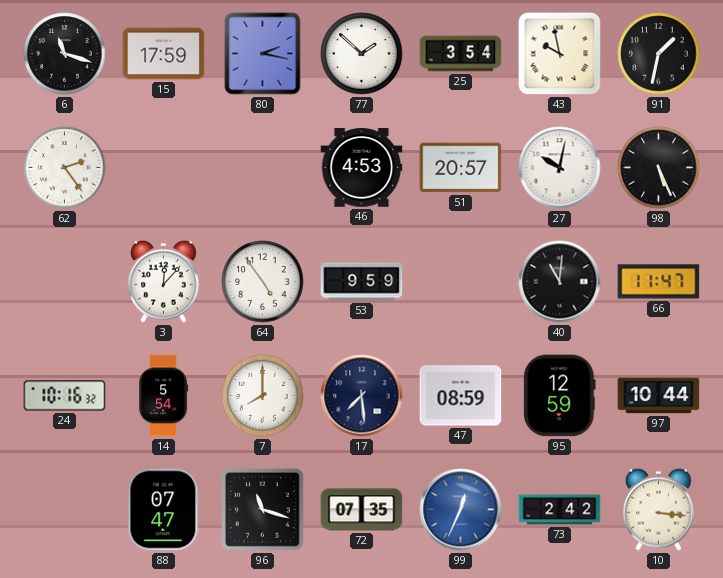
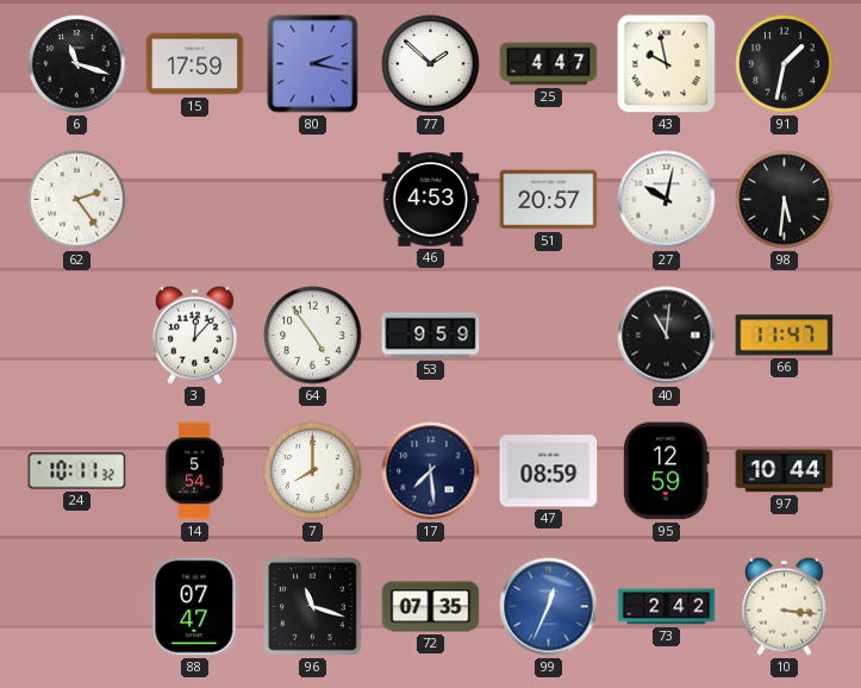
25: 3:54 -> 4:47
98: 5:26 -> 5:31
24: 10:16 -> 10:11
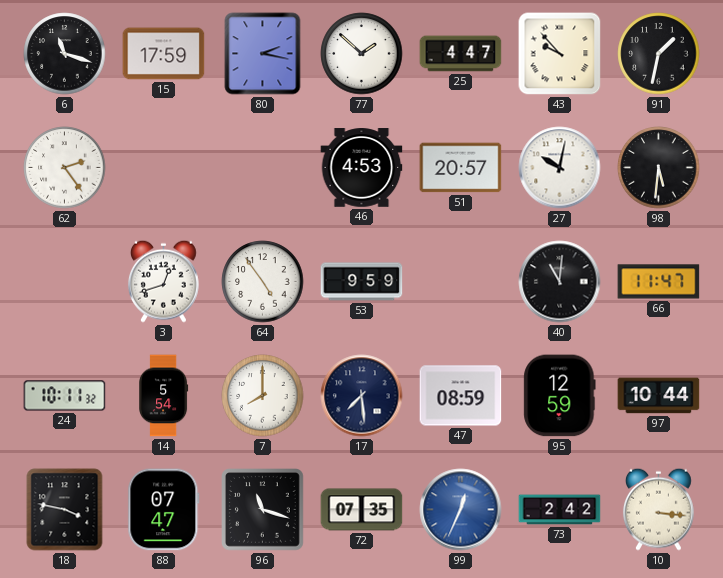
43: 9:58 -> 9:53
3: 12:07 -> 12:42
18: none -> 3:47
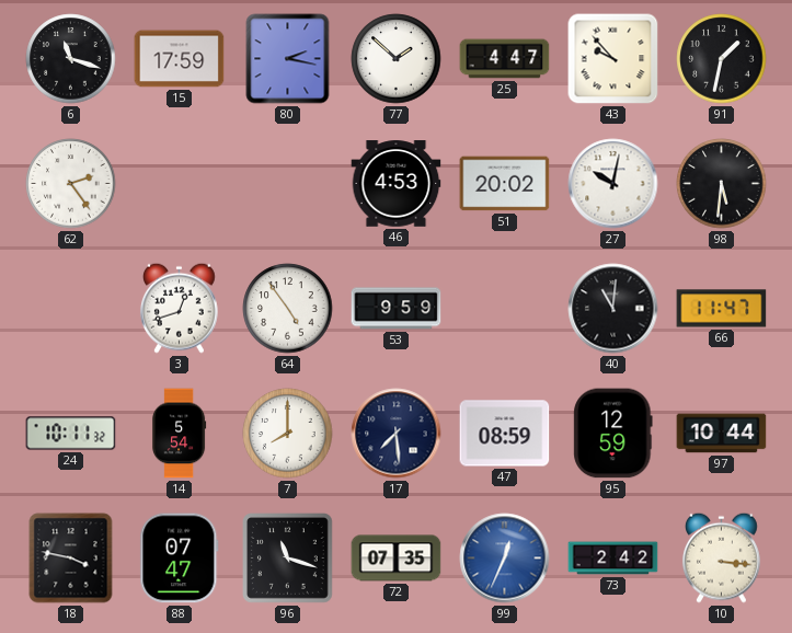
51: 20:57 -> 20:02
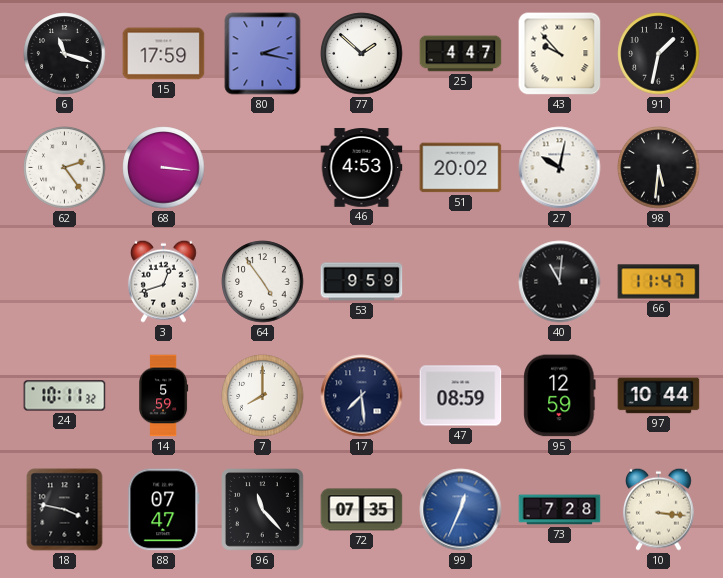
68: none -> 3:16
14: 5:54 -> 5:59
96: 11:18 -> 11:23
73: 2:42 -> 7:28
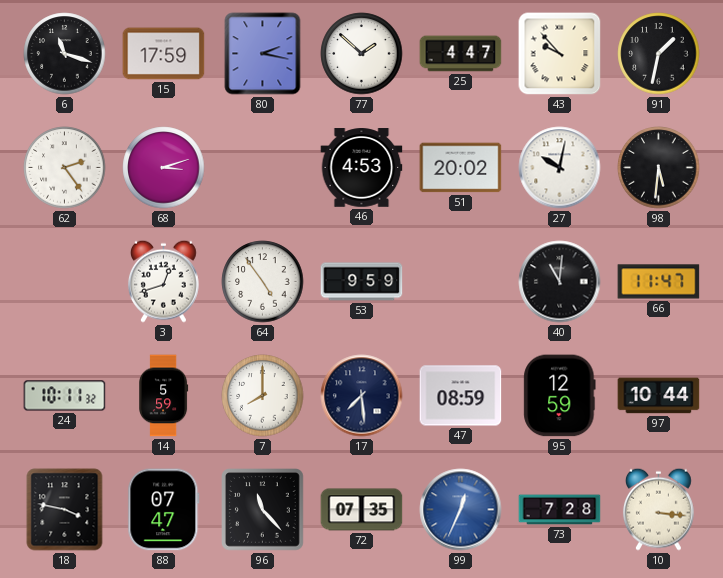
68: 3:16 -> 3:12
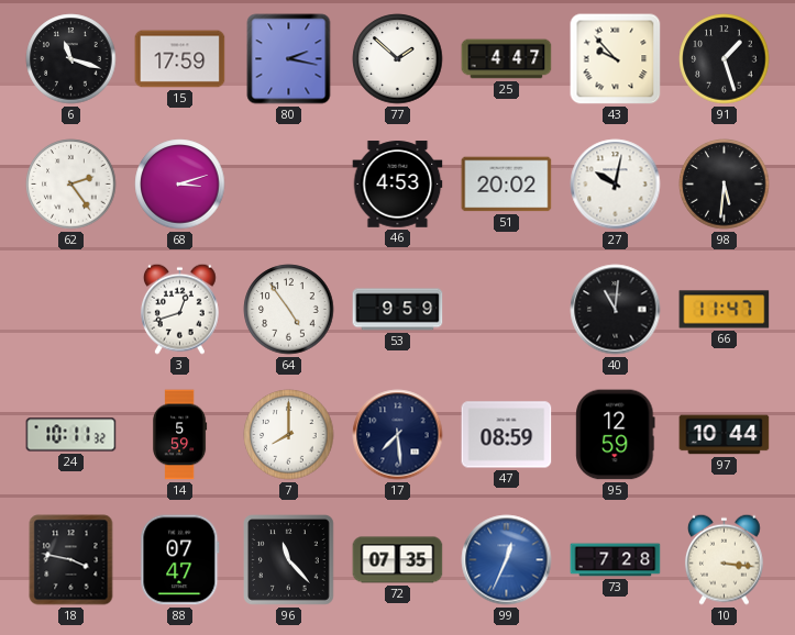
91: 1:32 -> 1:27
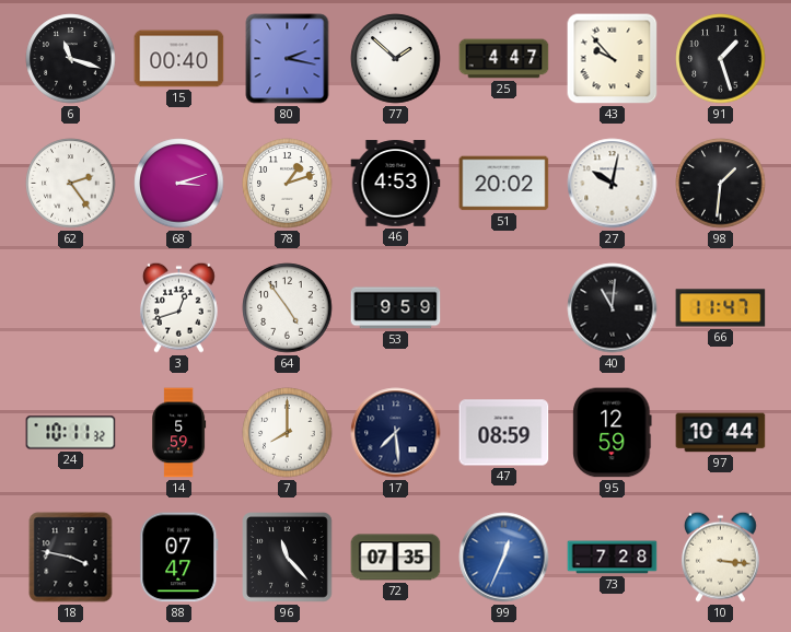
15: 17:59 -> 00:40
78: none -> 1:12
98: 5:31 -> 1:31
